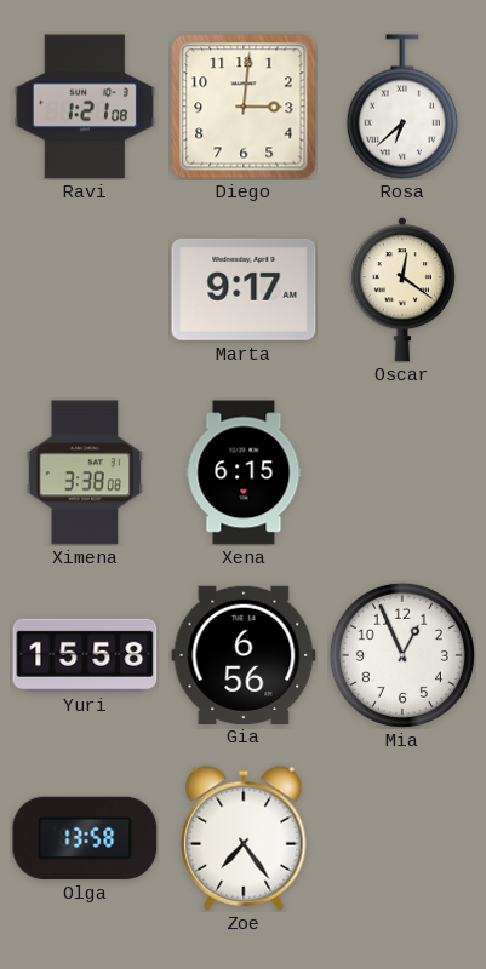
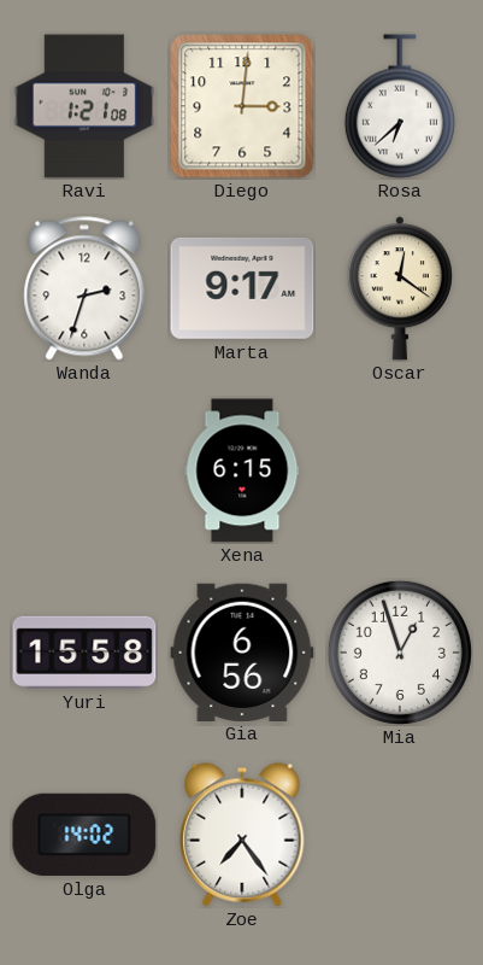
Wanda: none -> 2:33
Ximena: 3:38 -> none
Mia: 12:56 -> 12:57
Olga: 13:58 -> 14:02
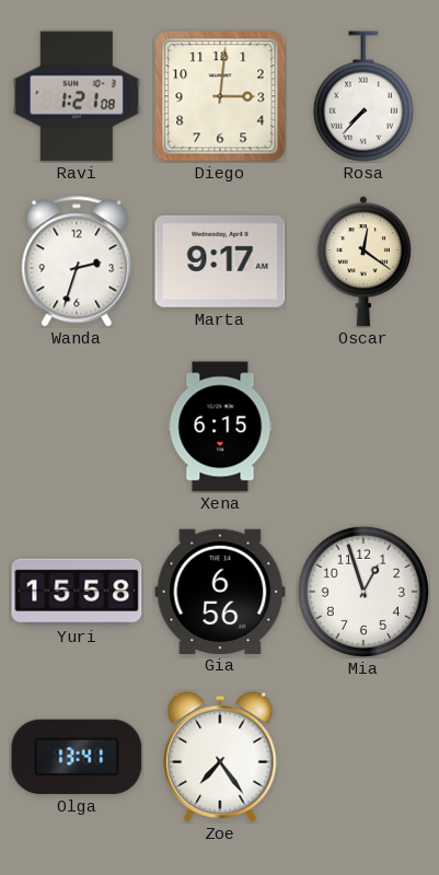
Rosa: 6:38 -> 7:37
Olga: 14:02 -> 13:41
